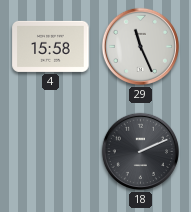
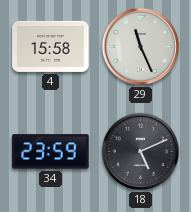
34: none -> 23:59
18: 2:11 -> 5:11
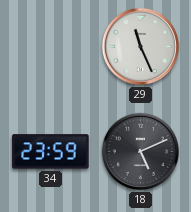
4: 15:58 -> none
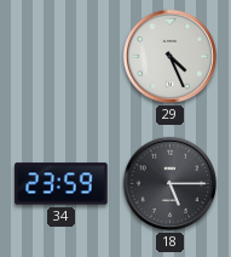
29: 11:26 -> 4:26
18: 5:11 -> 5:15
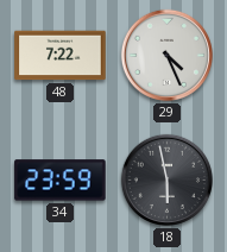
48: none -> 7:22
18: 5:15 -> 5:58
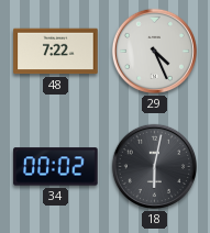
34: 23:59 -> 00:02
18: 5:58 -> 6:02
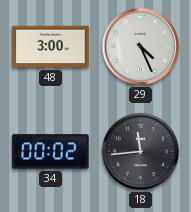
48: 7:22 -> 3:00
18: 6:02 -> 11:44
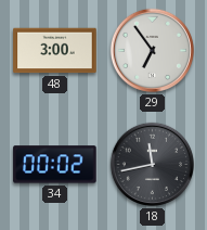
29: 4:26 -> 6:54
18: 11:44 -> 11:43
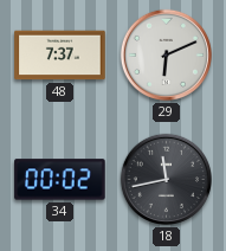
48: 3:00 -> 7:37
29: 6:54 -> 6:11
